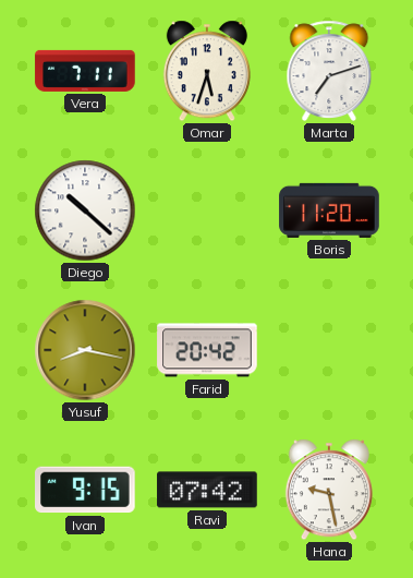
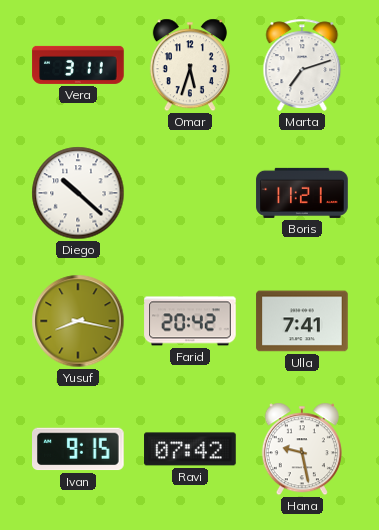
Vera: 7:11 -> 3:11
Boris: 11:20 -> 11:21
Ulla: none -> 7:41
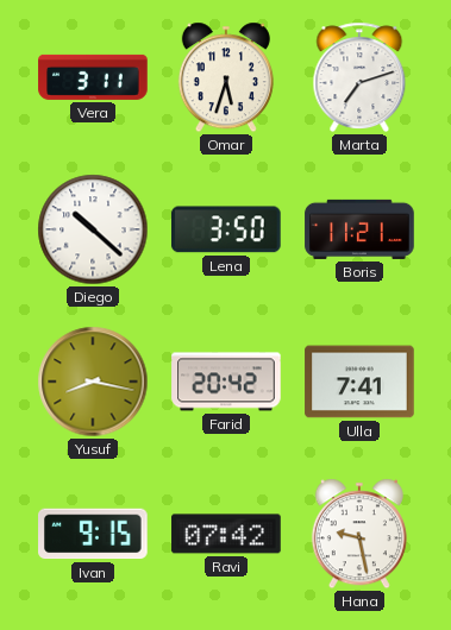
Lena: none -> 3:50
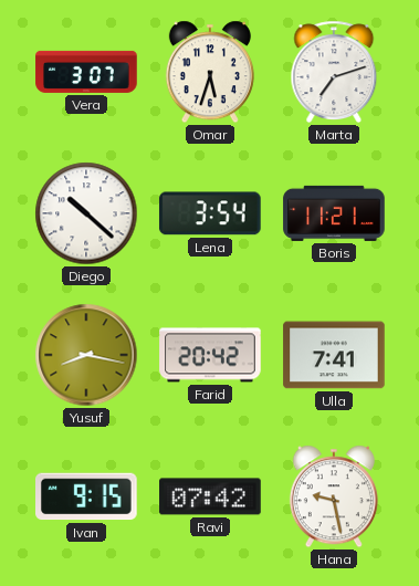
Vera: 3:11 -> 3:07
Lena: 3:50 -> 3:54
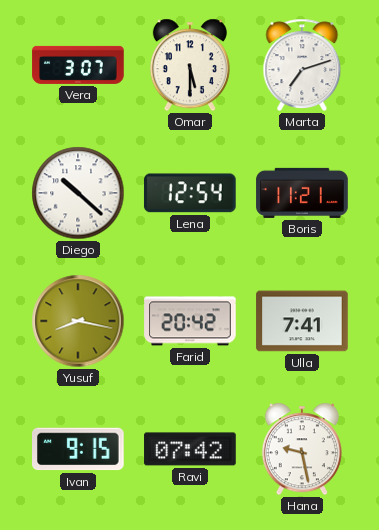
Omar: 5:33 -> 5:30
Lena: 3:54 -> 12:54
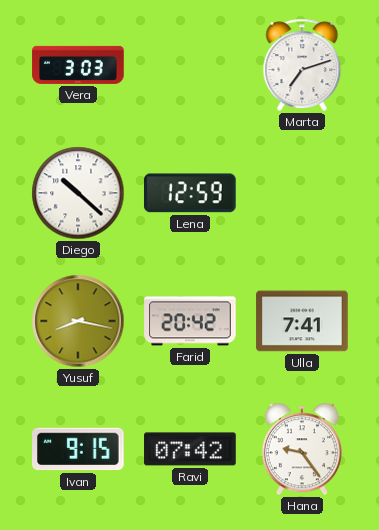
Vera: 3:07 -> 3:03
Omar: 5:30 -> none
Lena: 12:54 -> 12:59
Boris: 11:21 -> none
Hana: 9:28 -> 9:24
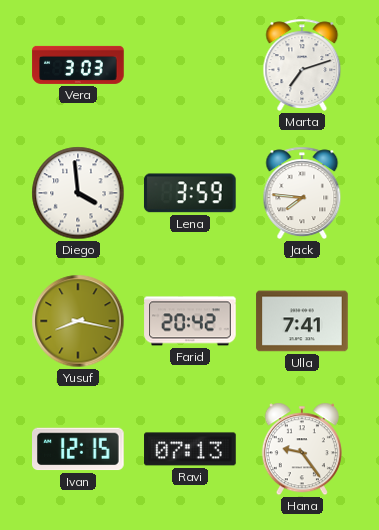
Diego: 10:22 -> 3:59
Lena: 12:59 -> 3:59
Jack: none -> 7:46
Ivan: 9:15 -> 12:15
Ravi: 07:42 -> 07:13
